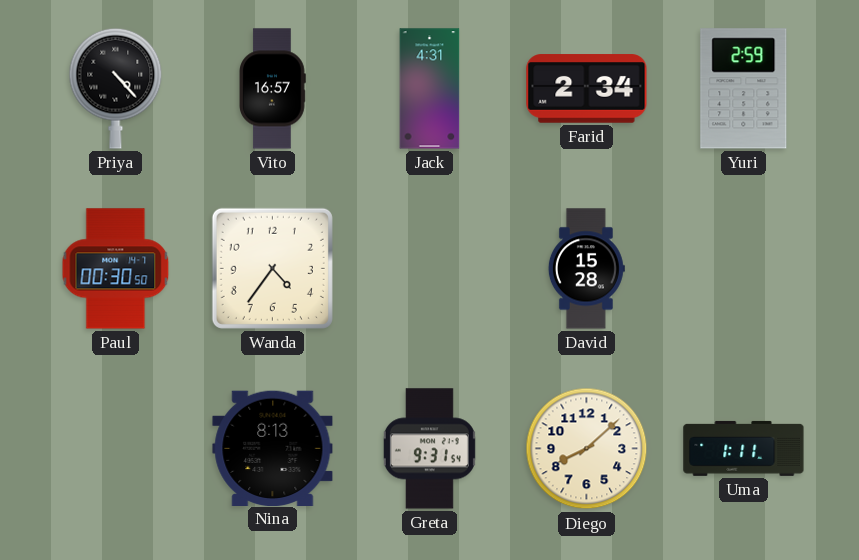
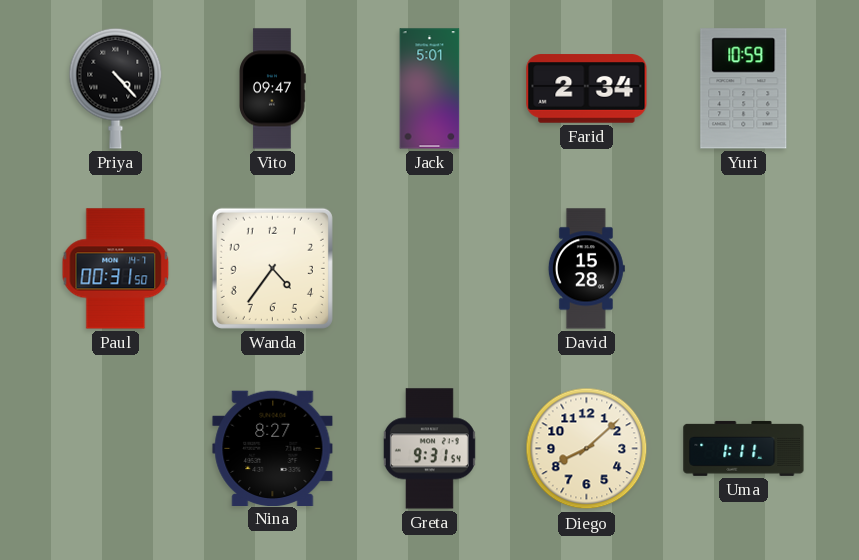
Vito: 16:57 -> 09:47
Jack: 4:31 -> 5:01
Yuri: 2:59 -> 10:59
Paul: 00:30 -> 00:31
Nina: 8:13 -> 8:27
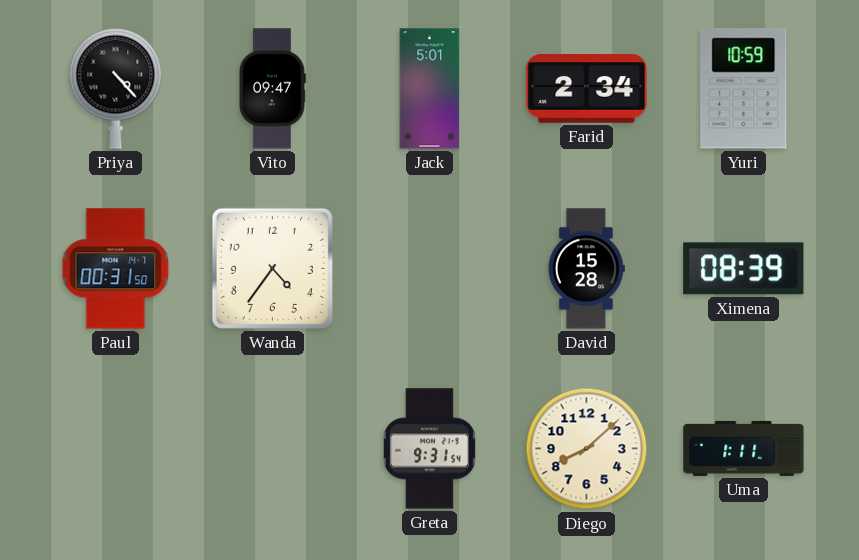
Ximena: none -> 08:39
Nina: 8:27 -> none
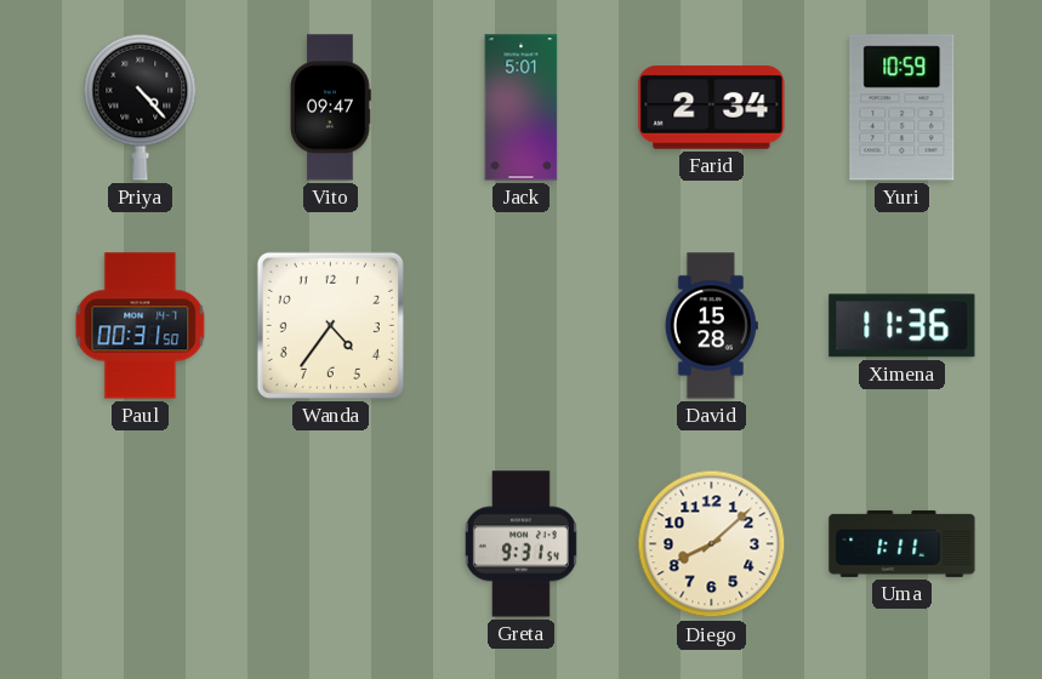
Ximena: 08:39 -> 11:36
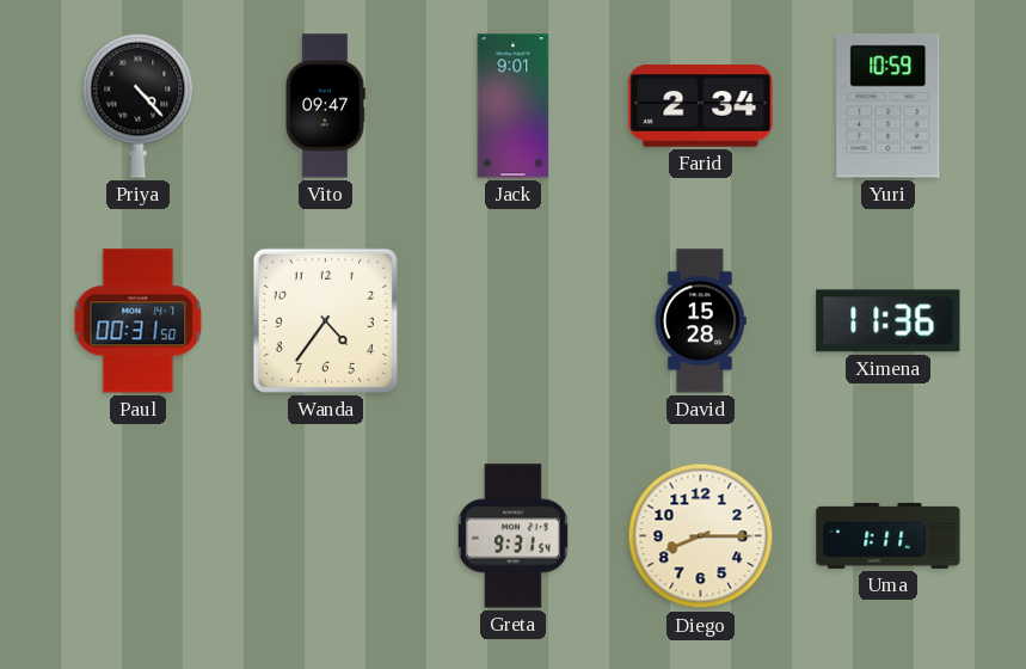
Jack: 5:01 -> 9:01
Diego: 8:08 -> 8:15
